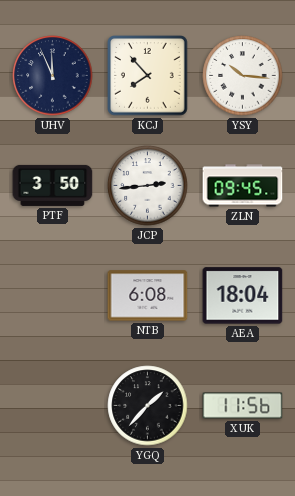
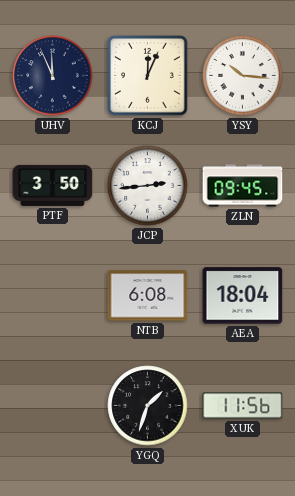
KCJ: 7:53 -> 12:04
YGQ: 1:37 -> 1:33
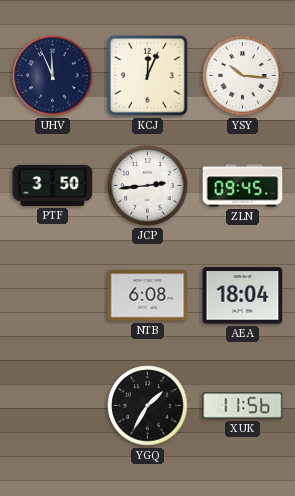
YGQ: 1:33 -> 1:35
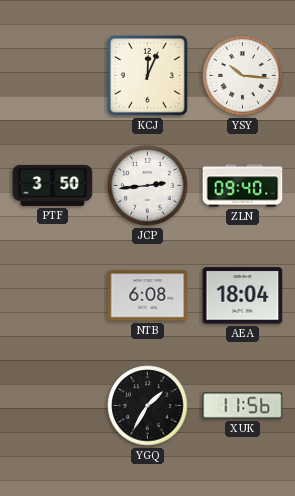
UHV: 11:56 -> none
ZLN: 09:45 -> 09:40
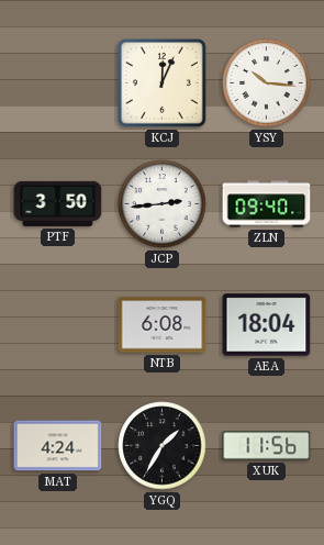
MAT: none -> 4:24
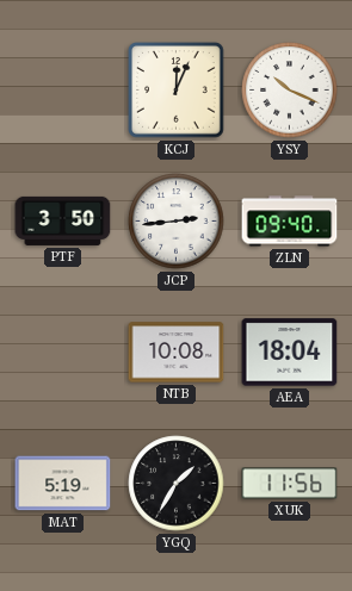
YSY: 10:16 -> 10:19
NTB: 6:08 -> 10:08
MAT: 4:24 -> 5:19
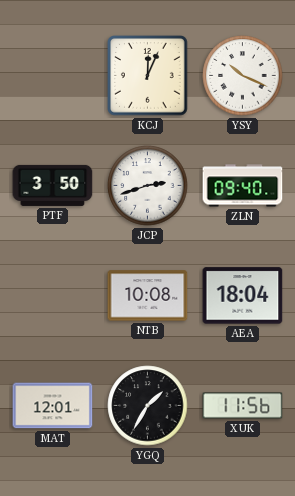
JCP: 2:44 -> 2:42
MAT: 5:19 -> 12:01
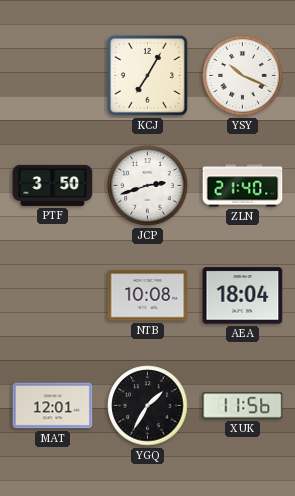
KCJ: 12:04 -> 7:05
ZLN: 09:40 -> 21:40
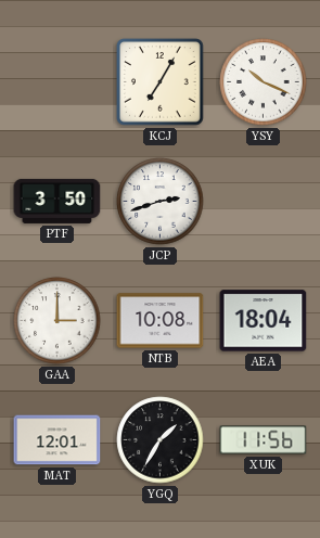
ZLN: 21:40 -> none
GAA: none -> 3:00
